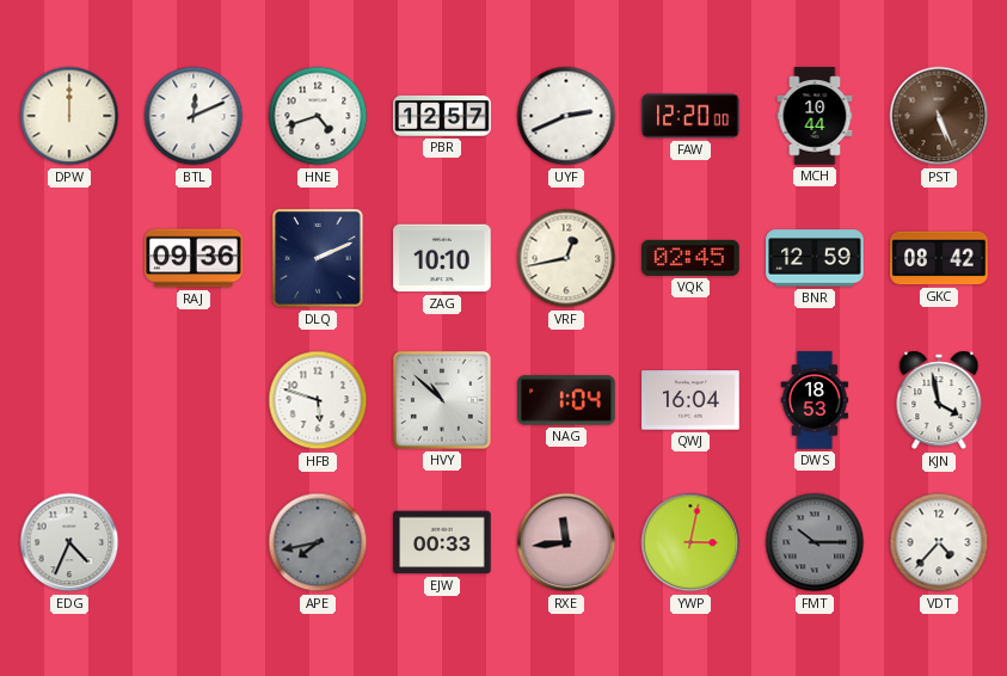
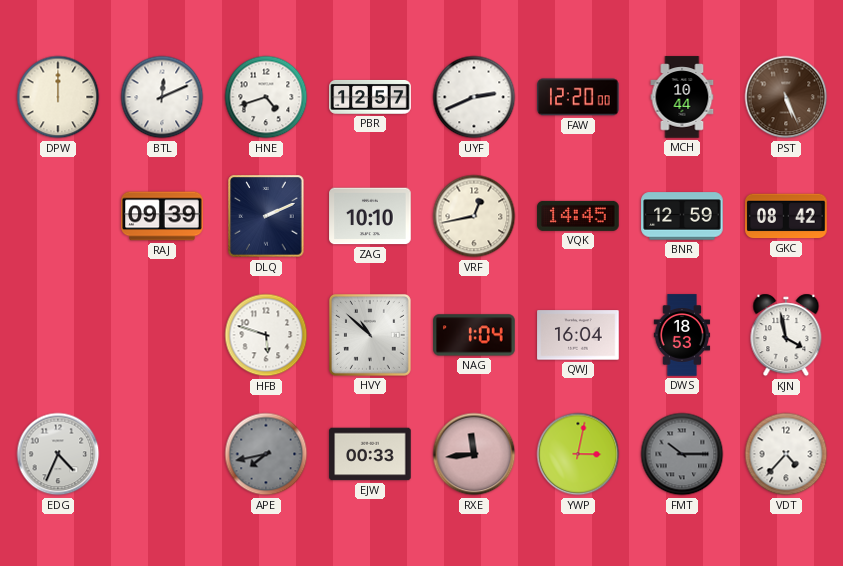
RAJ: 09:36 -> 09:39
VQK: 02:45 -> 14:45
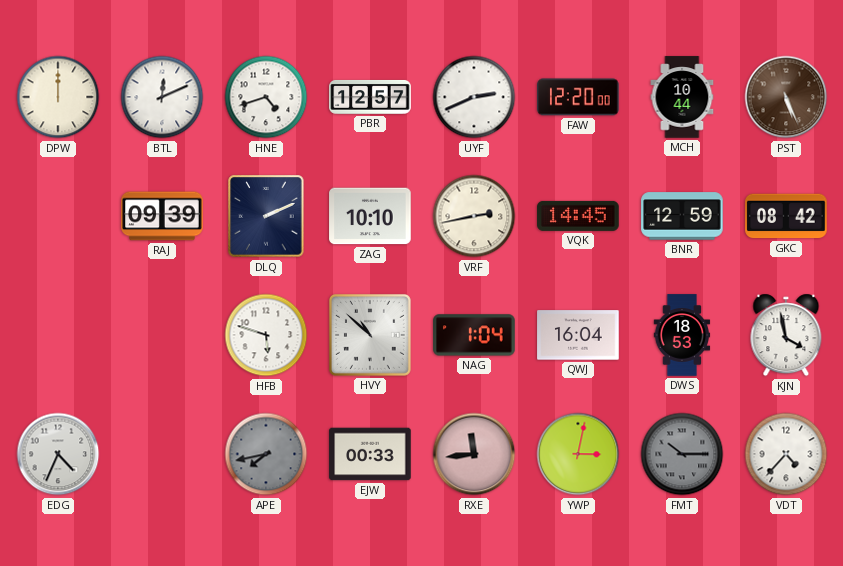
VRF: 12:43 -> 2:43
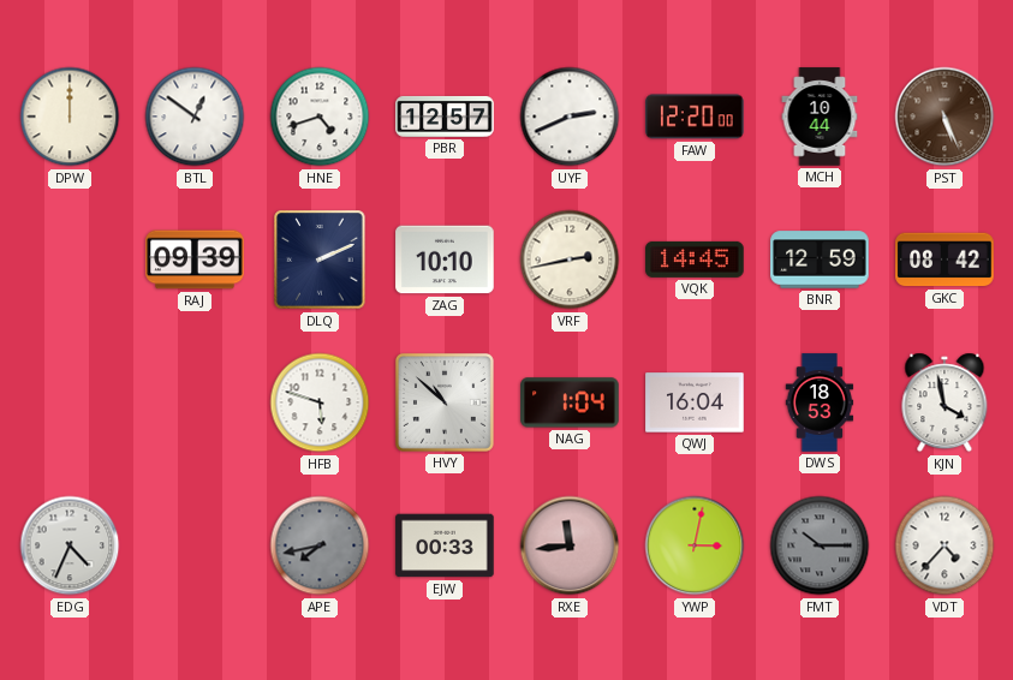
BTL: 12:11 -> 12:51
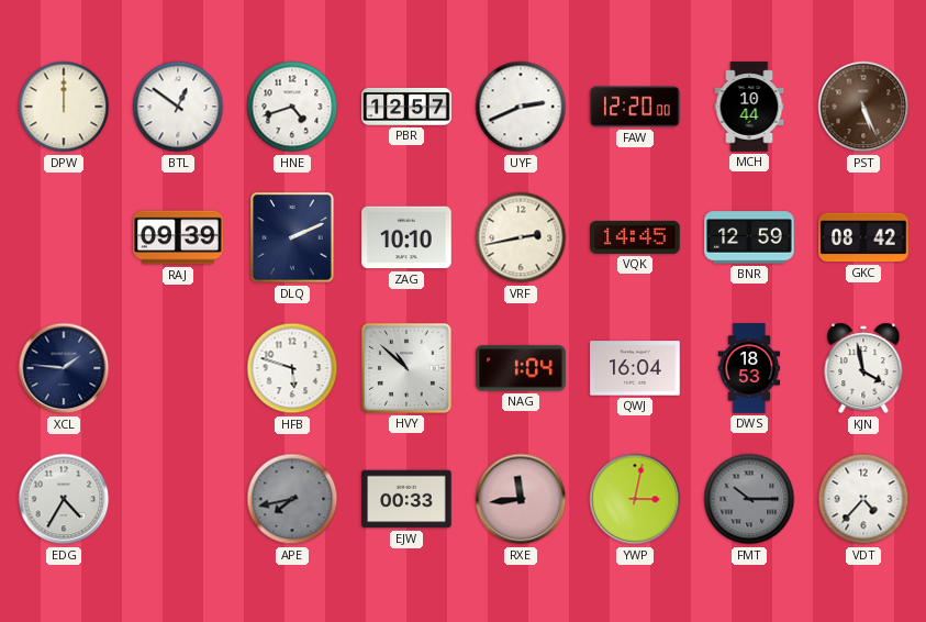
XCL: none -> 1:46
EDG: 4:34 -> 4:35
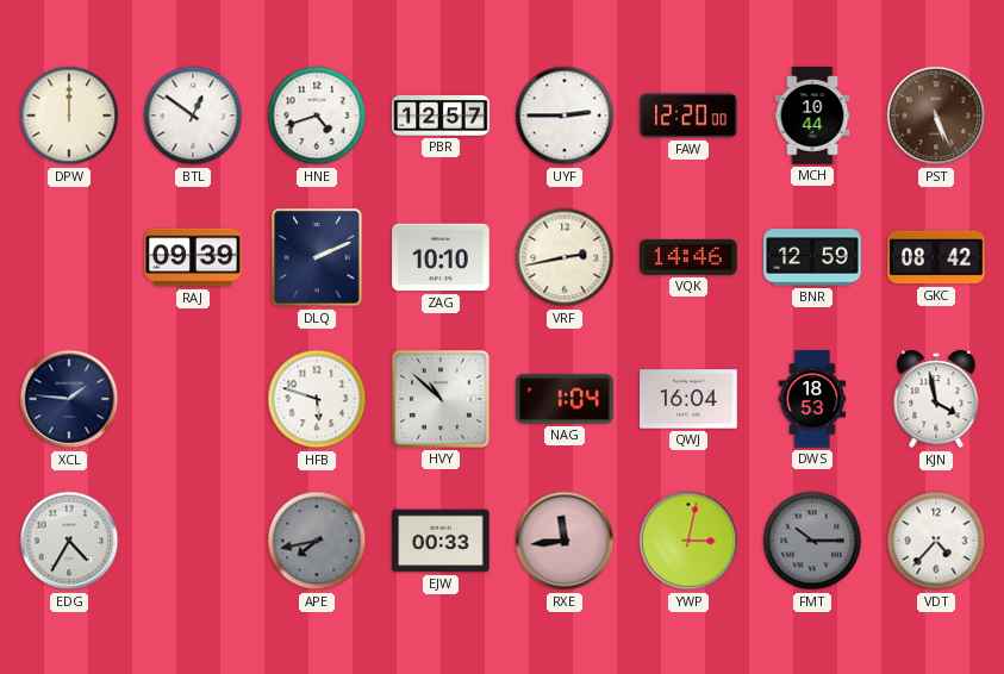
UYF: 2:41 -> 2:45
VQK: 14:45 -> 14:46
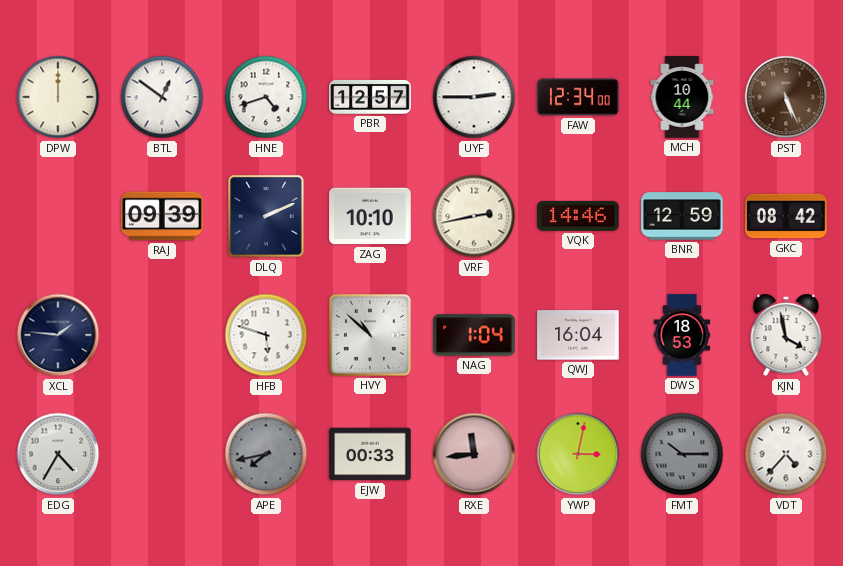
FAW: 12:20 -> 12:34
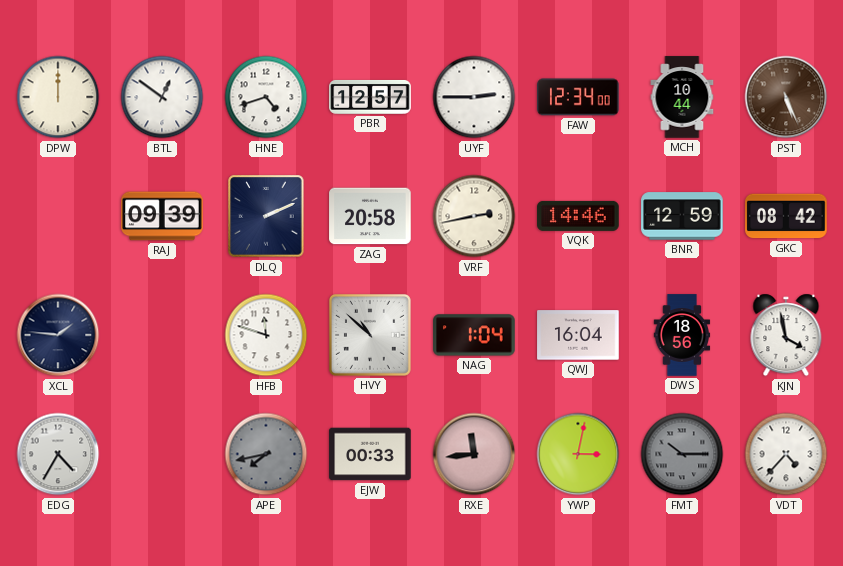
ZAG: 10:10 -> 20:58
HFB: 5:48 -> 11:48
DWS: 18:53 -> 18:56
